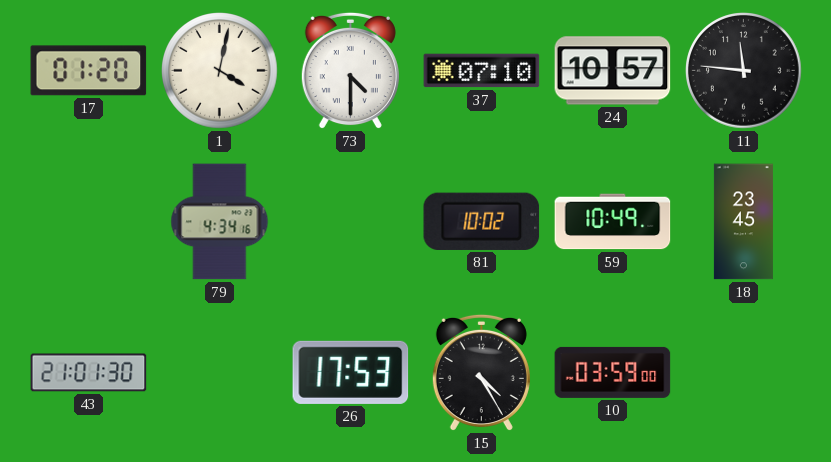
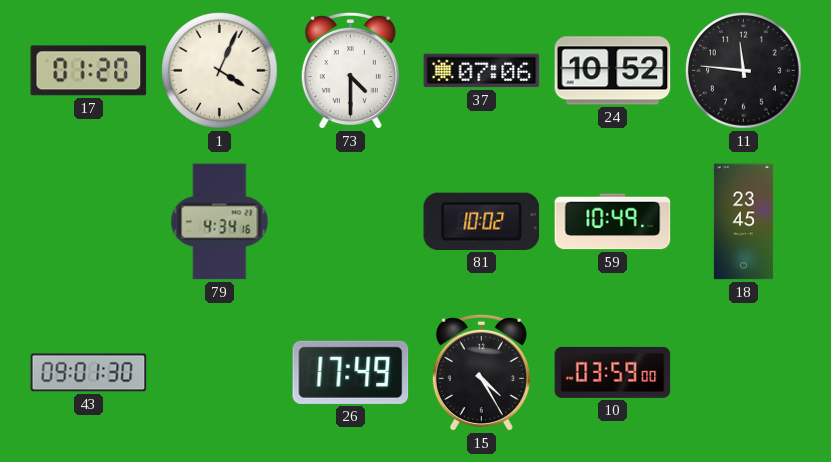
1: 4:02 -> 4:04
37: 07:10 -> 07:06
24: 10:57 -> 10:52
43: 21:01 -> 09:01
26: 17:53 -> 17:49
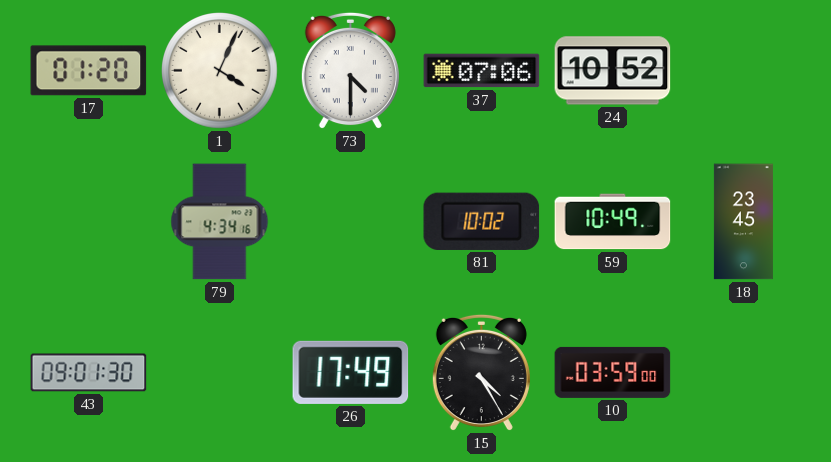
11: 11:46 -> none
